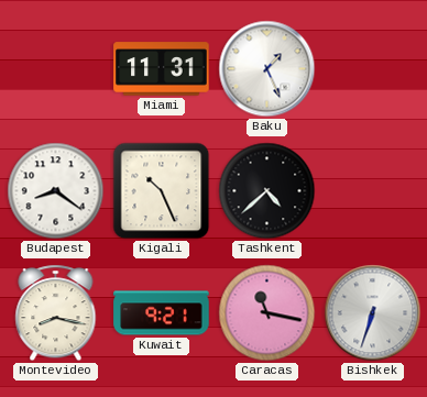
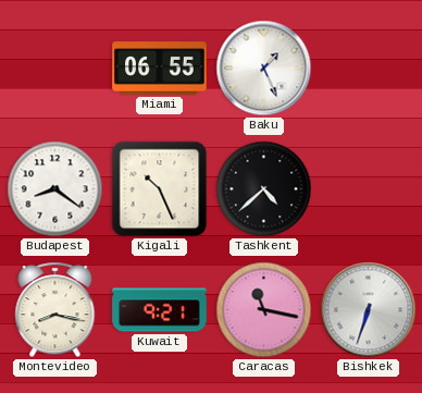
Miami: 11:31 -> 06:55
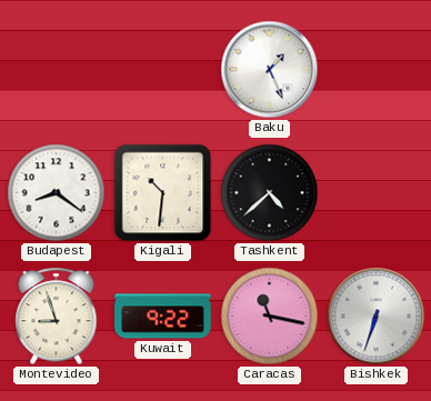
Miami: 06:55 -> none
Kigali: 10:26 -> 10:31
Montevideo: 8:17 -> 8:57
Kuwait: 9:21 -> 9:22
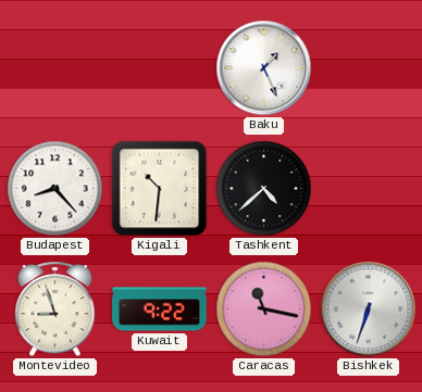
Budapest: 8:21 -> 8:23
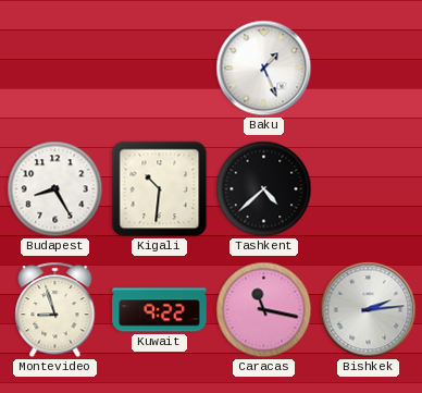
Budapest: 8:23 -> 8:25
Bishkek: 6:33 -> 2:14
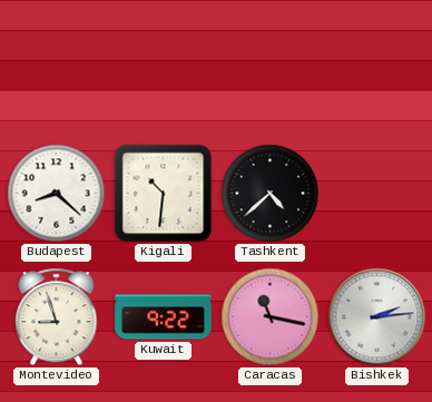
Baku: 1:26 -> none
Budapest: 8:25 -> 8:22
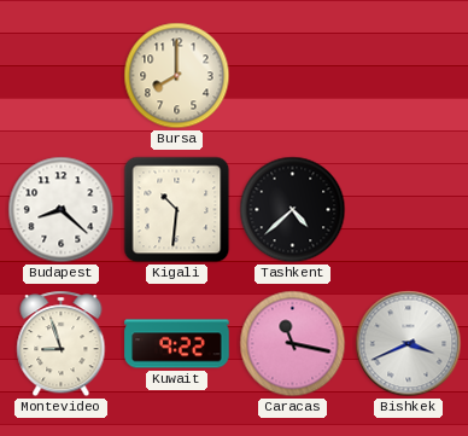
Bursa: none -> 8:00
Bishkek: 2:14 -> 3:41
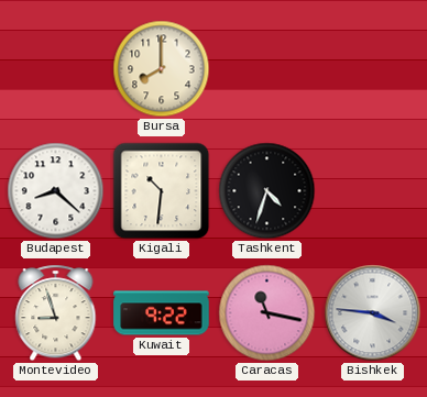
Tashkent: 4:38 -> 4:33
Bishkek: 3:41 -> 3:46
